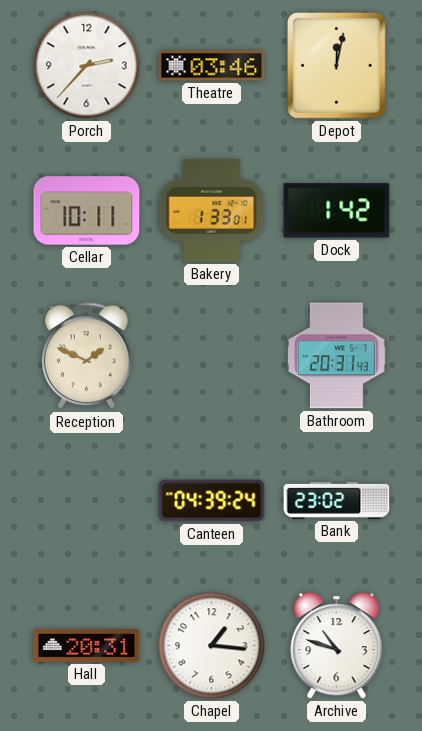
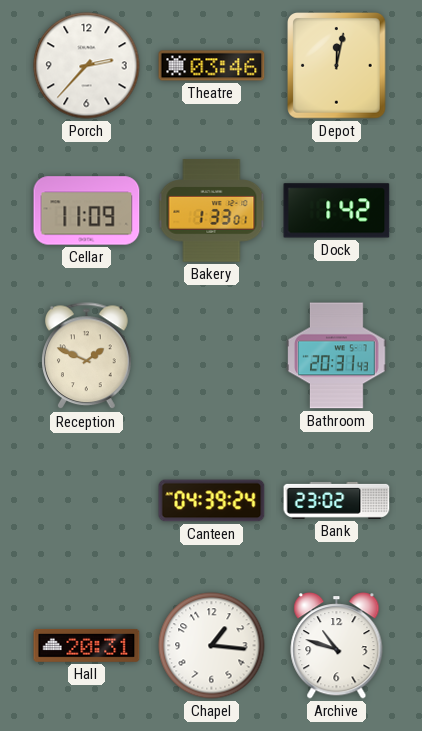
Cellar: 10:11 -> 11:09
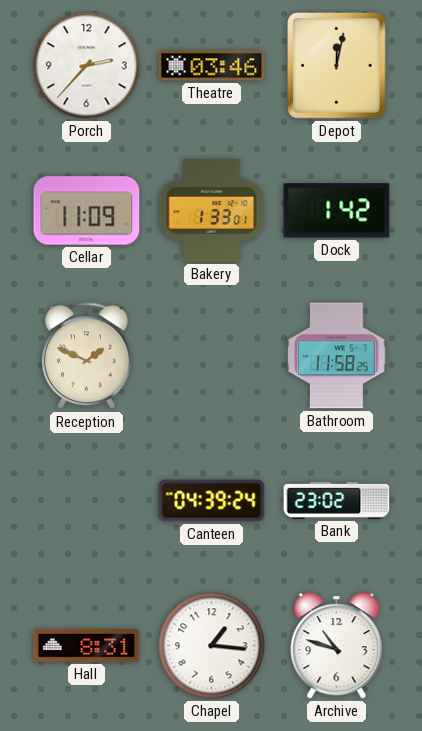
Bathroom: 20:31 -> 11:58
Hall: 20:31 -> 8:31
